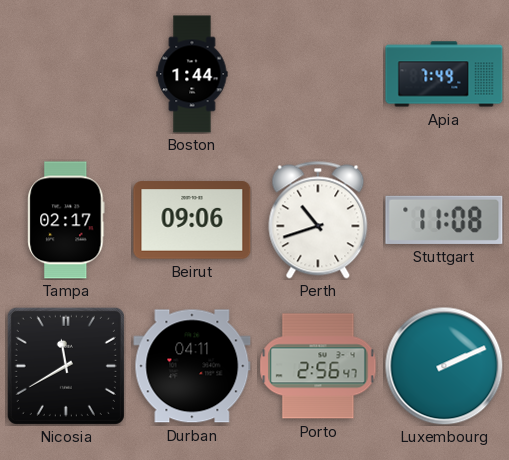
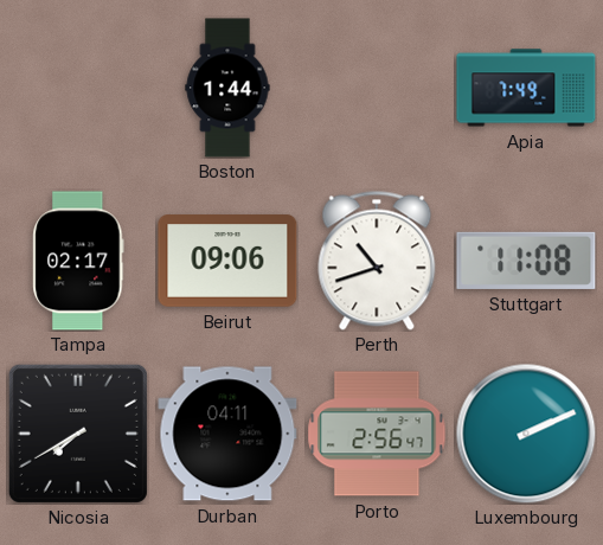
Nicosia: 11:40 -> 7:40
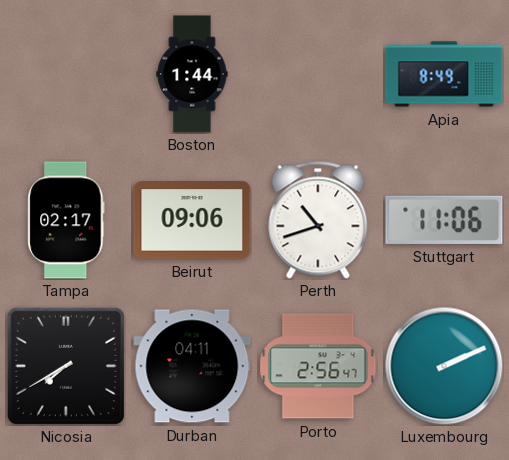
Apia: 7:49 -> 8:49
Stuttgart: 11:08 -> 11:06
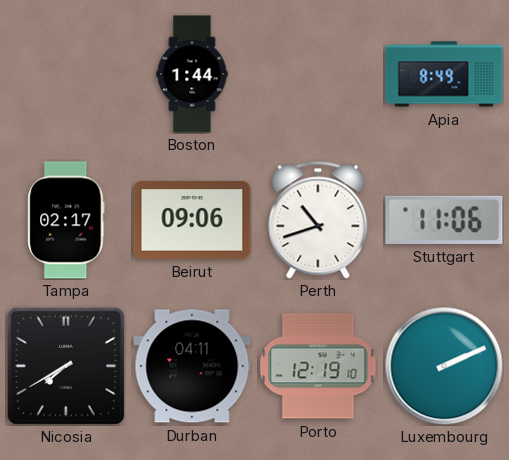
Porto: 2:56 -> 12:19
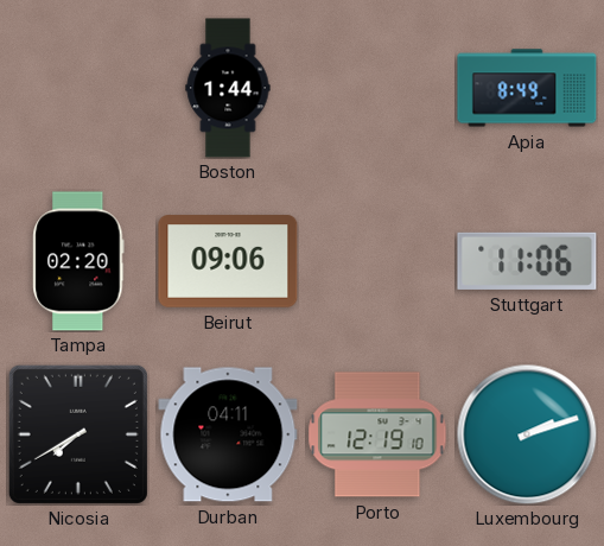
Tampa: 02:17 -> 02:20
Perth: 10:42 -> none
Luxembourg: 2:11 -> 2:12
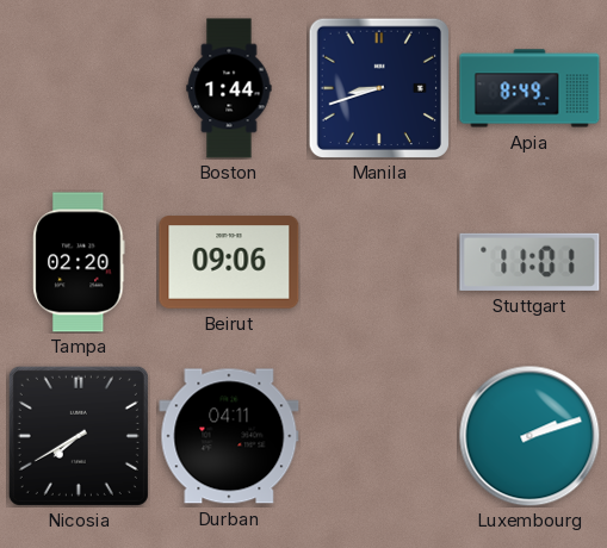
Manila: none -> 8:42
Stuttgart: 11:06 -> 11:01
Porto: 12:19 -> none
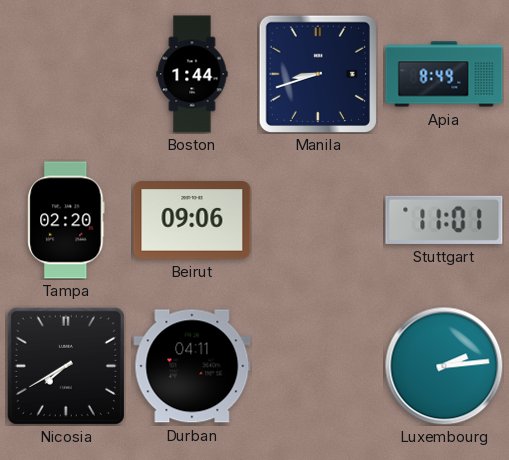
Luxembourg: 2:12 -> 2:14
